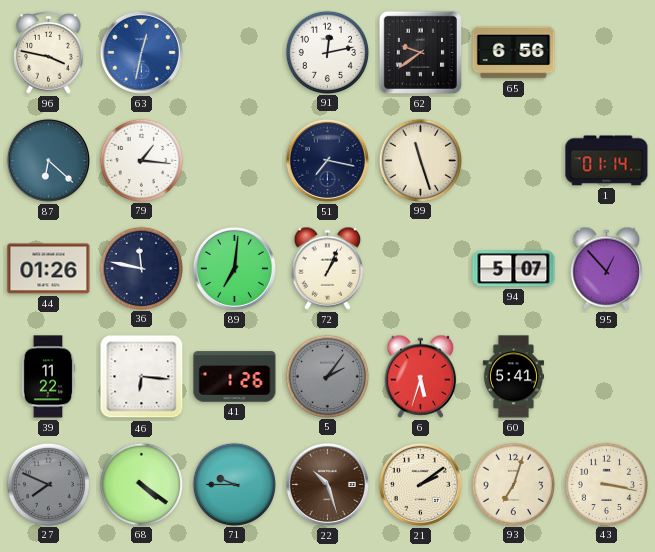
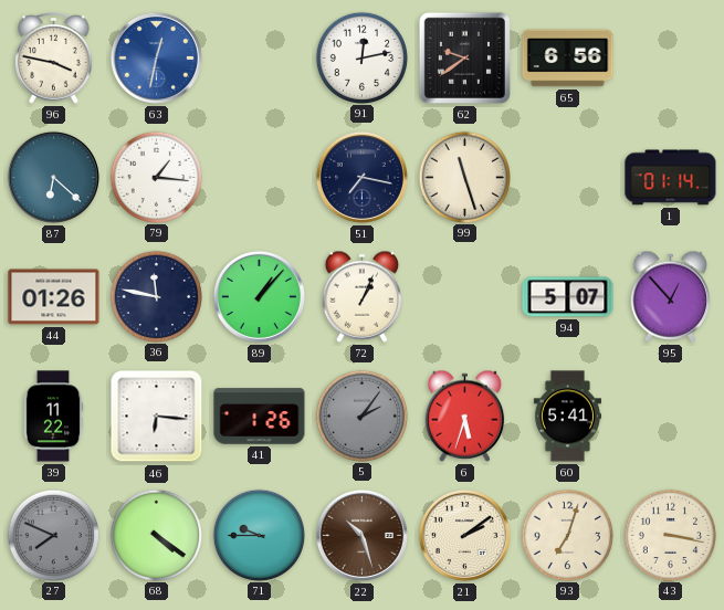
89: 7:01 -> 1:07
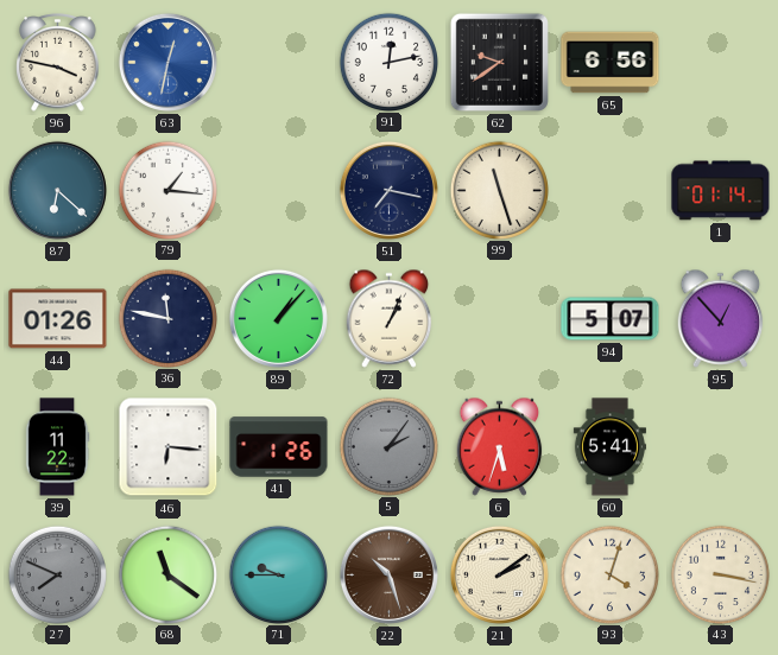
68: 4:21 -> 11:21
93: 7:03 -> 4:03
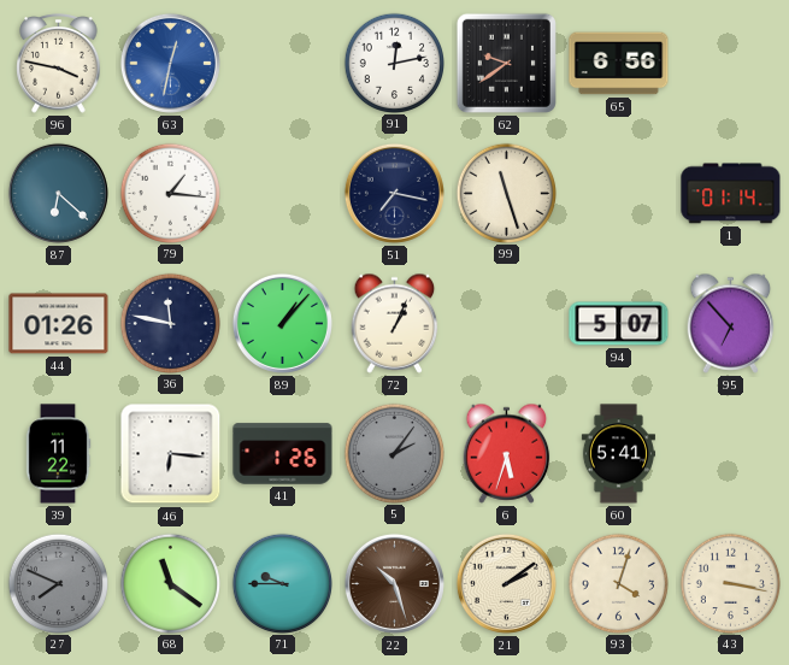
95: 12:53 -> 6:53
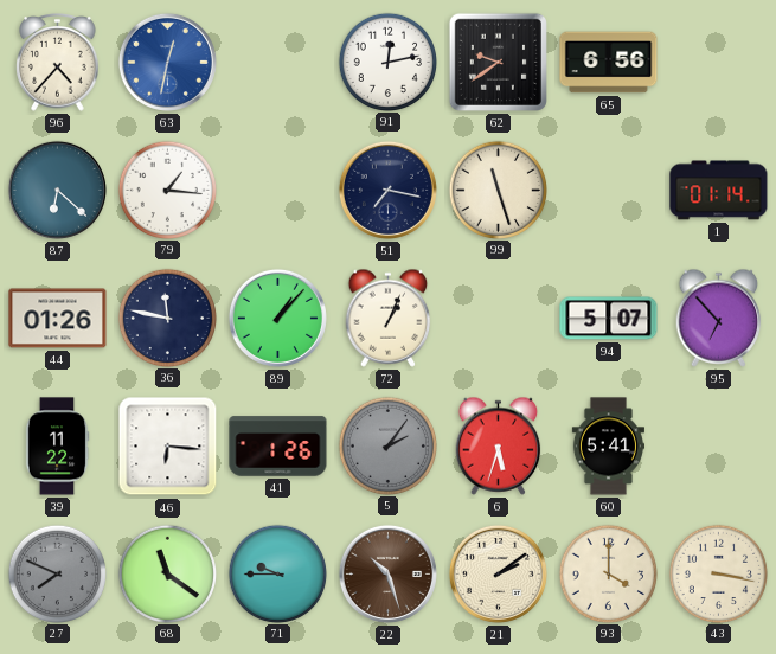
96: 3:47 -> 4:37
93: 4:03 -> 4:00
